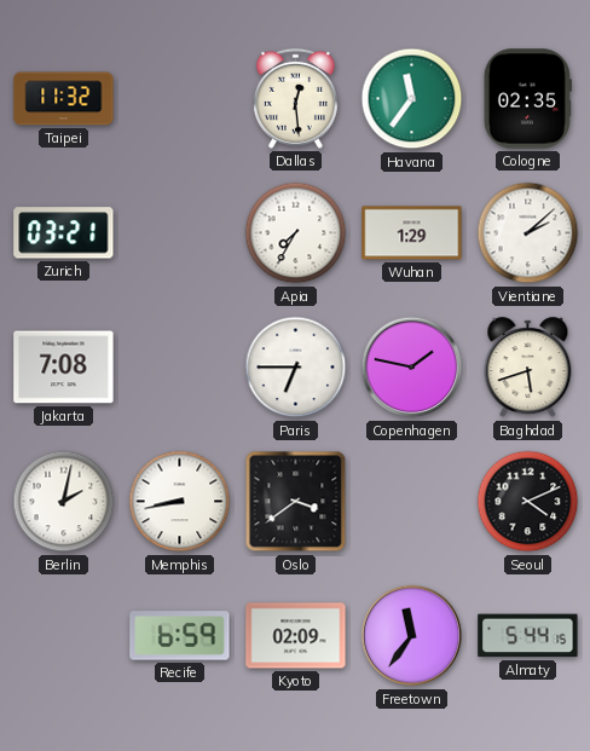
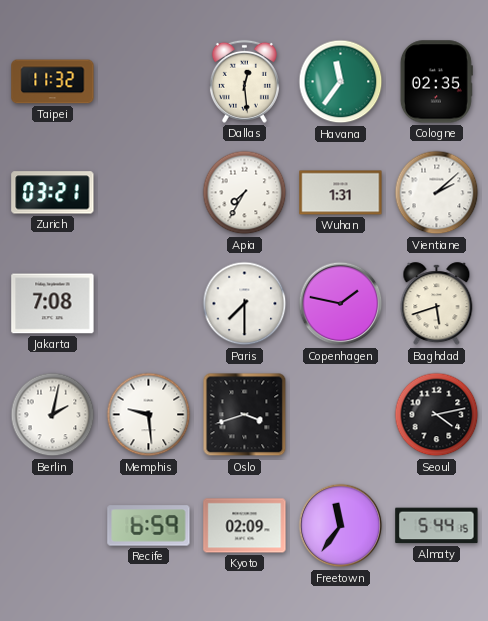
Wuhan: 1:29 -> 1:31
Paris: 6:45 -> 7:30
Memphis: 8:43 -> 9:29
Oslo: 3:39 -> 3:42
Seoul: 4:11 -> 4:13
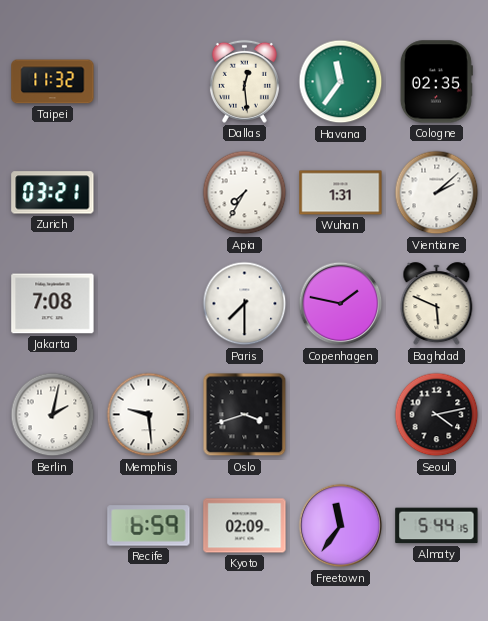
Baghdad: 5:42 -> 5:49
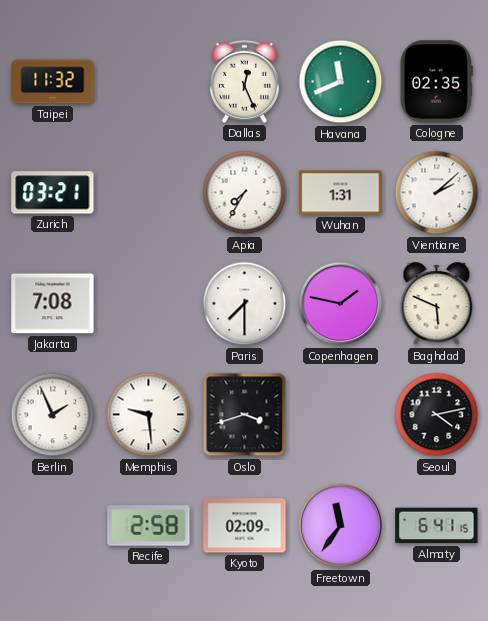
Dallas: 12:29 -> 12:26
Havana: 11:36 -> 11:41
Berlin: 2:02 -> 1:56
Recife: 6:59 -> 2:58
Almaty: 5:44 -> 6:41
